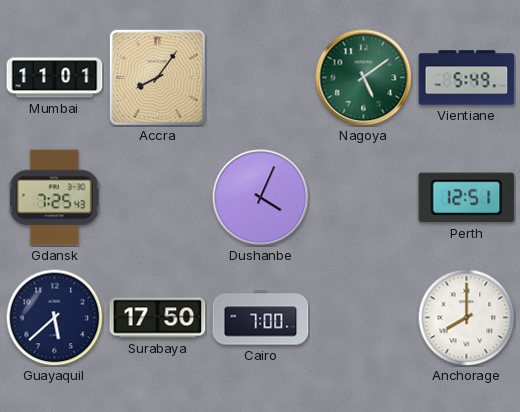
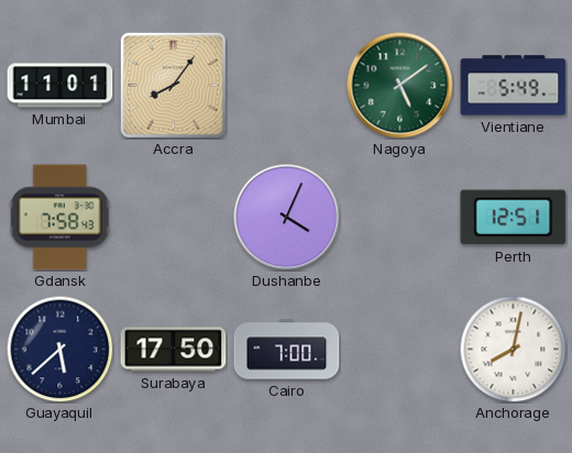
Gdansk: 7:25 -> 7:58
Anchorage: 8:00 -> 8:02
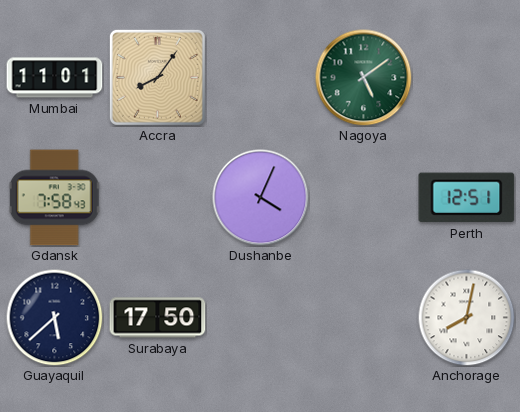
Vientiane: 5:49 -> none
Cairo: 7:00 -> none
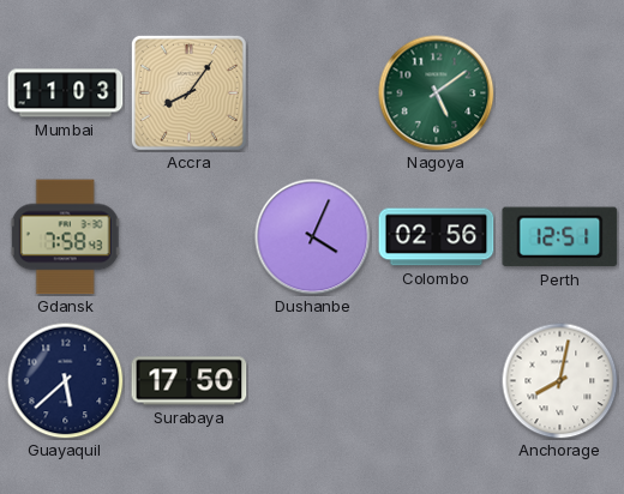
Mumbai: 11:01 -> 11:03
Colombo: none -> 02:56
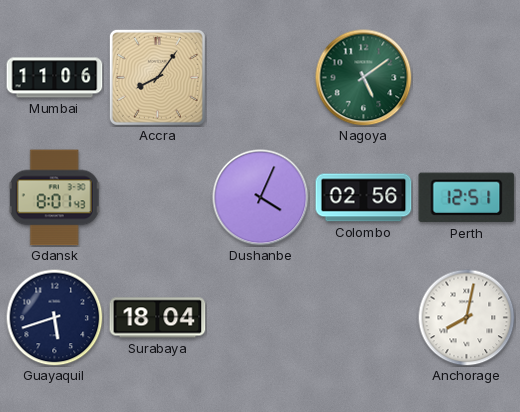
Mumbai: 11:03 -> 11:06
Gdansk: 7:58 -> 8:01
Guayaquil: 5:38 -> 5:42
Surabaya: 17:50 -> 18:04
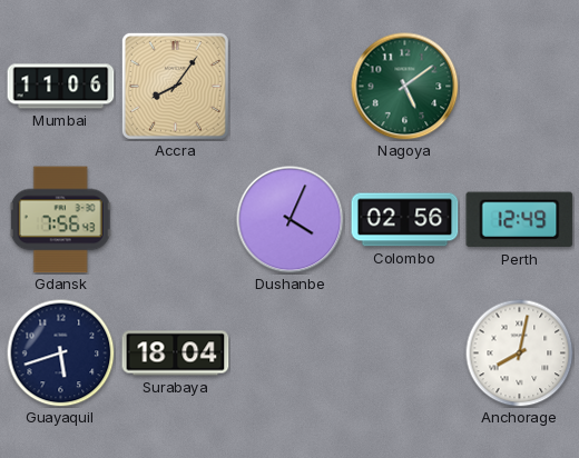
Gdansk: 8:01 -> 7:56
Perth: 12:51 -> 12:49
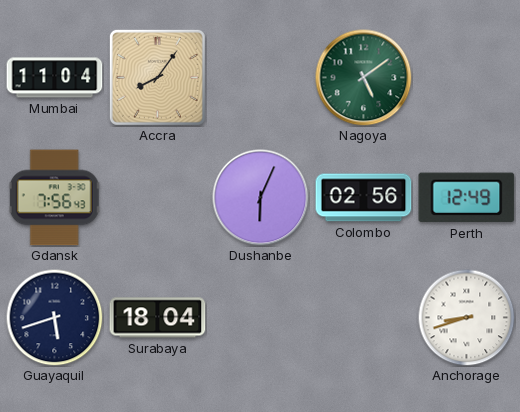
Mumbai: 11:06 -> 11:04
Dushanbe: 4:04 -> 6:04
Anchorage: 8:02 -> 8:42
